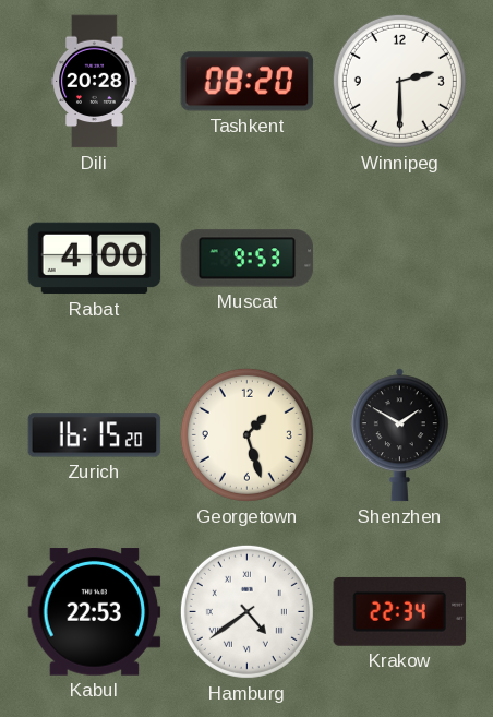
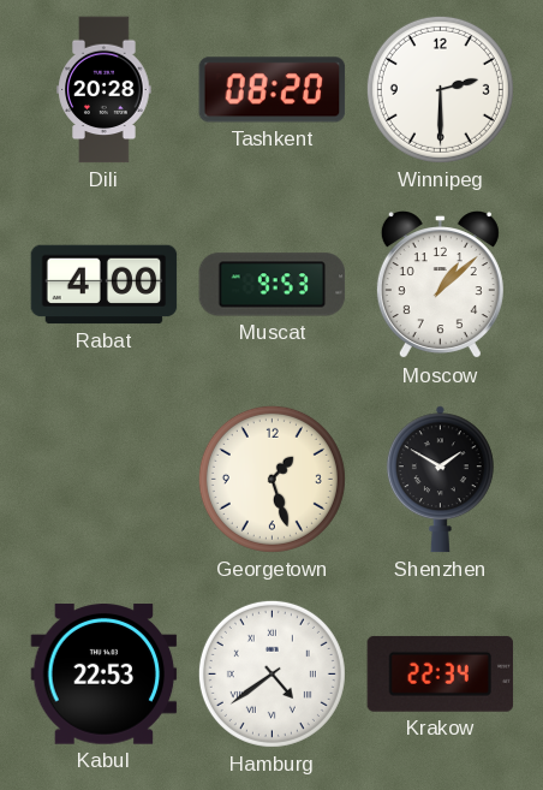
Moscow: none -> 1:08
Zurich: 16:15 -> none
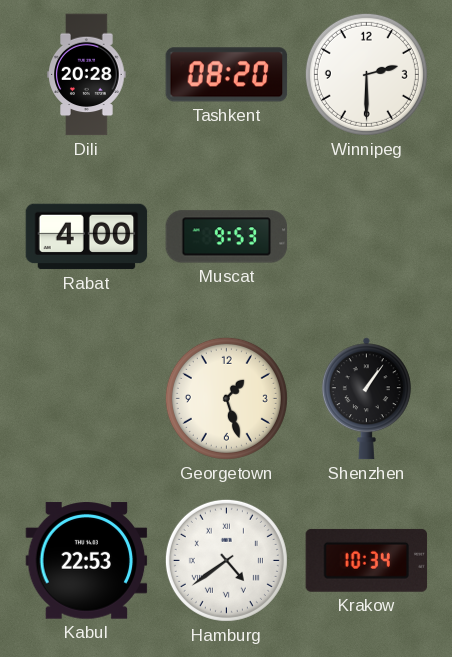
Moscow: 1:08 -> none
Shenzhen: 1:50 -> 1:06
Krakow: 22:34 -> 10:34
